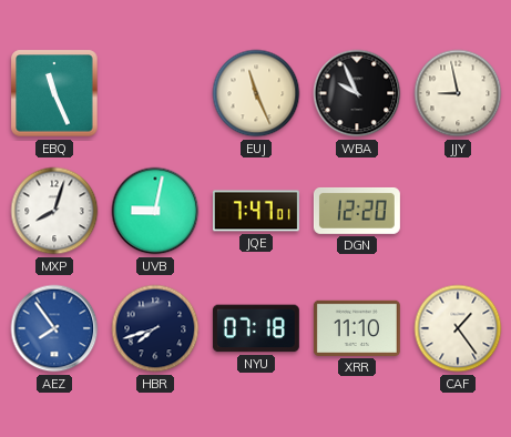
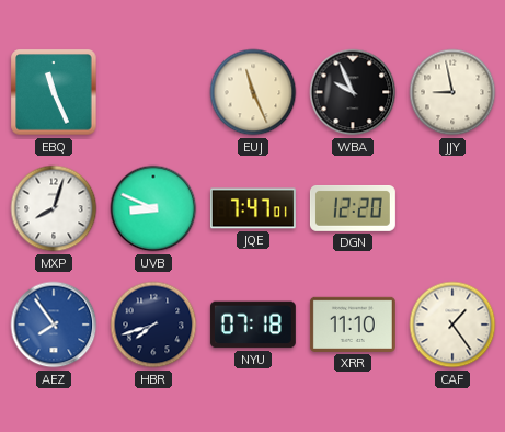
UVB: 9:02 -> 8:49
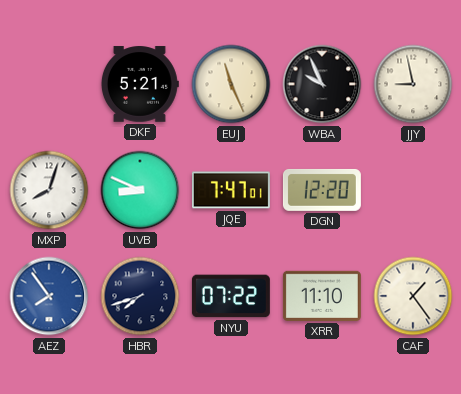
EBQ: 11:26 -> none
DKF: none -> 5:21
NYU: 07:18 -> 07:22
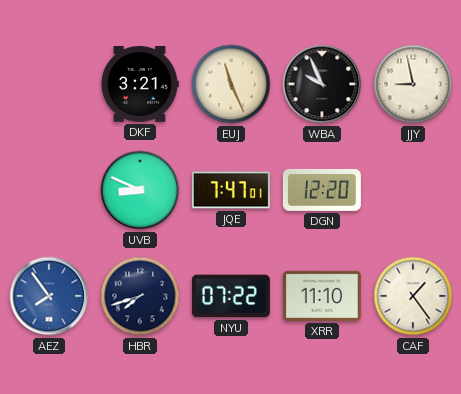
DKF: 5:21 -> 3:21
MXP: 8:03 -> none
